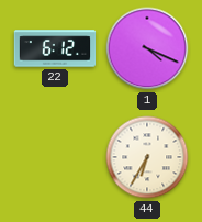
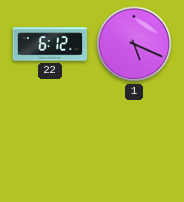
1: 4:19 -> 5:19
44: 6:35 -> none
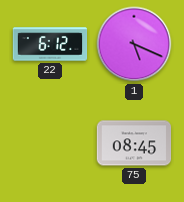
75: none -> 08:45
